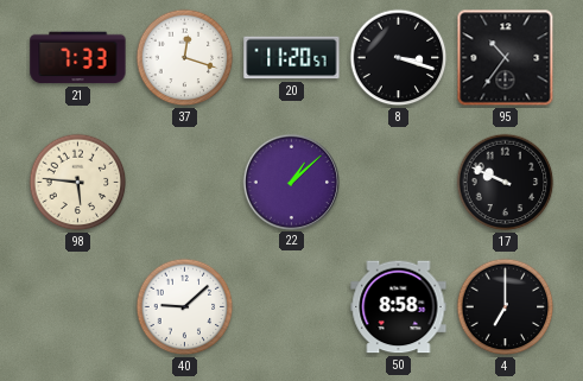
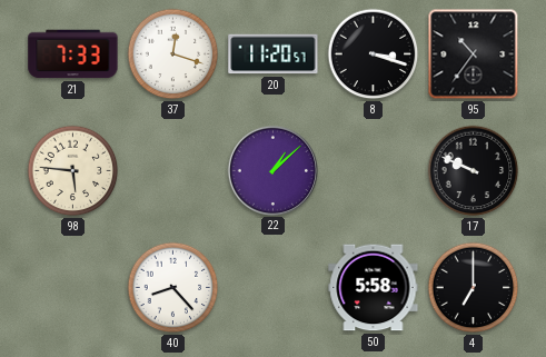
40: 9:08 -> 8:23
50: 8:58 -> 5:58
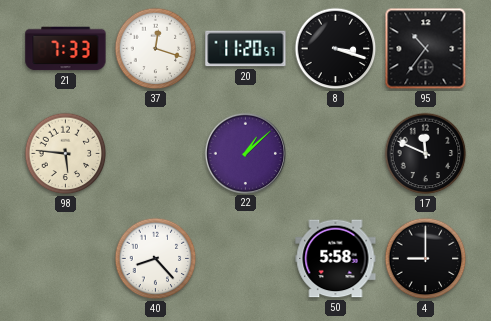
17: 9:49 -> 11:49
4: 7:00 -> 9:00
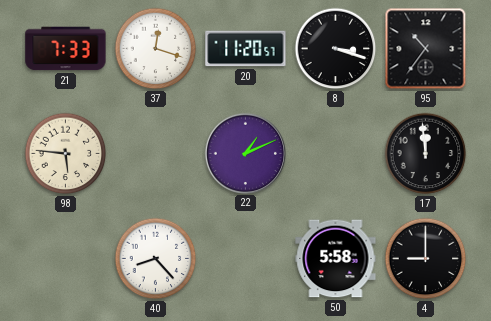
22: 1:08 -> 1:11
17: 11:49 -> 11:59
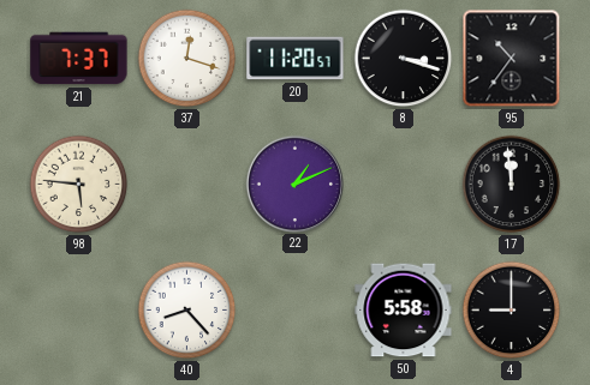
21: 7:33 -> 7:37
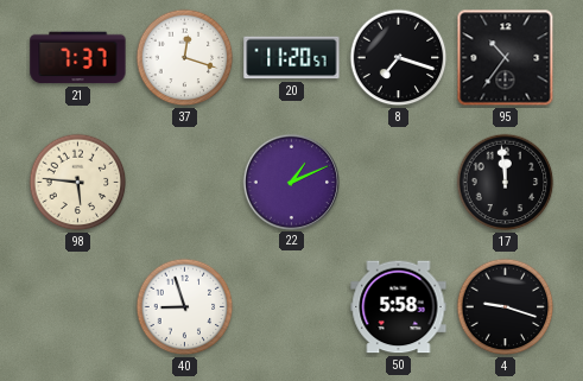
8: 3:18 -> 7:18
40: 8:23 -> 8:57
4: 9:00 -> 9:18
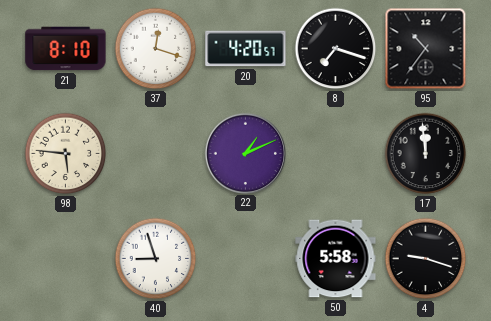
21: 7:37 -> 8:10
20: 11:20 -> 4:20
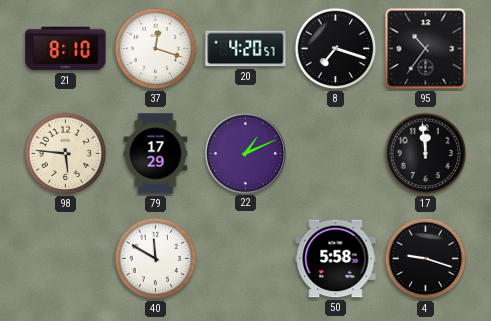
79: none -> 17:29
40: 8:57 -> 11:50
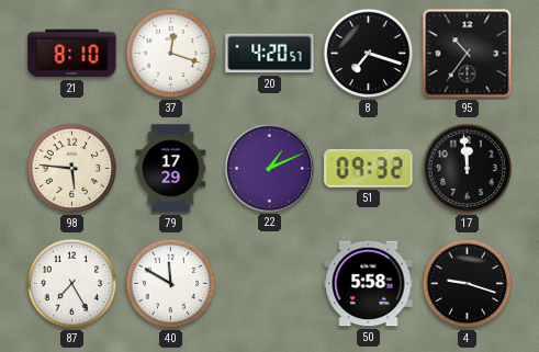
51: none -> 09:32
87: none -> 7:25
